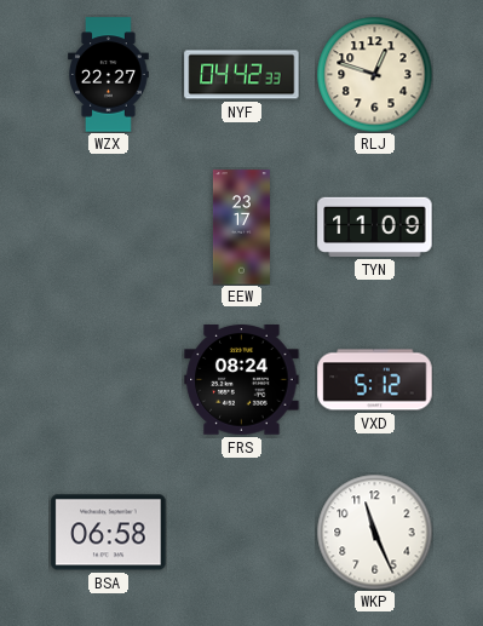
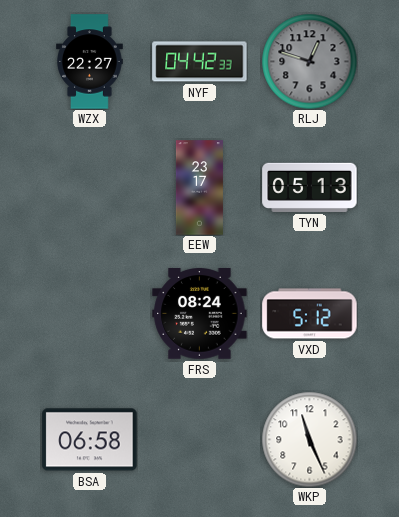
RLJ dial: cream -> grey
TYN: 11:09 -> 05:13
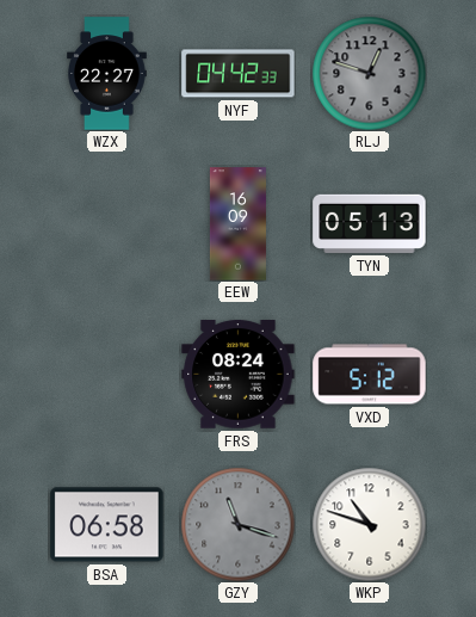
EEW: 23:17 -> 16:09
GZY: none -> 11:18
WKP: 11:26 -> 10:48
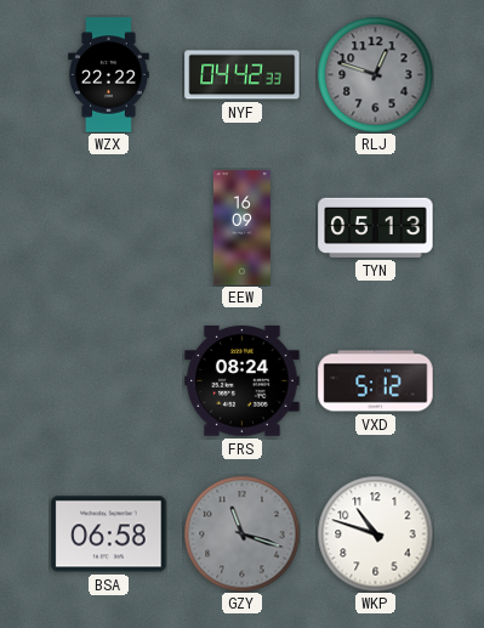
WZX: 22:27 -> 22:22
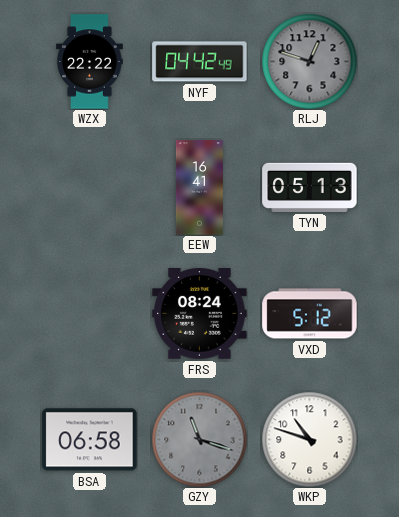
NYF: 04:42:33 -> 04:42:49
EEW: 16:09 -> 16:41
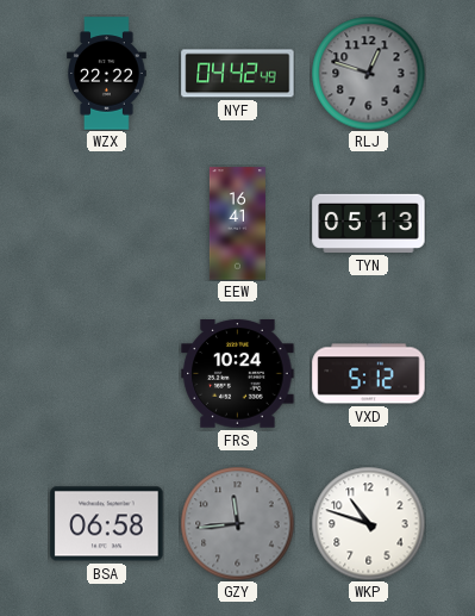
FRS: 08:24 -> 10:24
GZY: 11:18 -> 11:44
